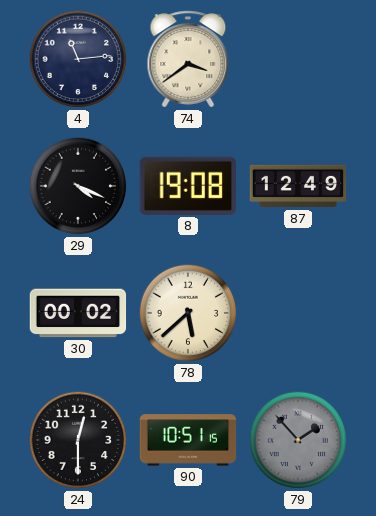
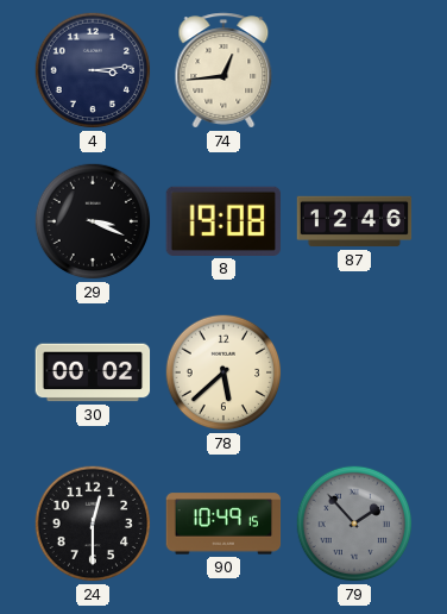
4: 11:14 -> 3:14
74: 3:39 -> 12:44
29: 4:19 -> 3:19
87: 12:49 -> 12:46
90: 10:51 -> 10:49
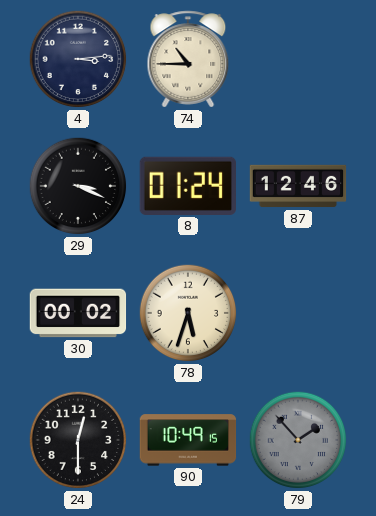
74: 12:44 -> 10:45
8: 19:08 -> 01:24
78: 5:38 -> 5:33
